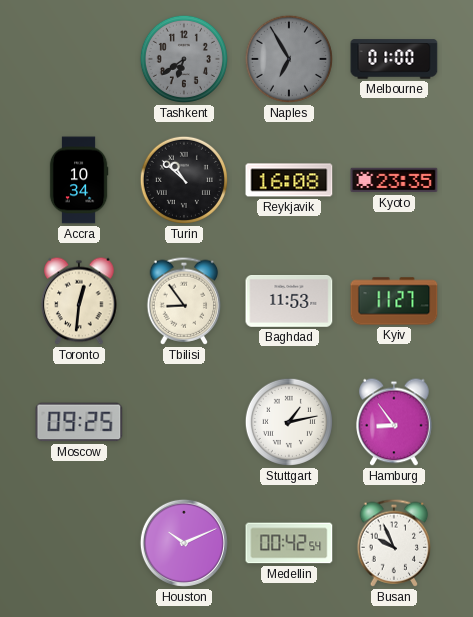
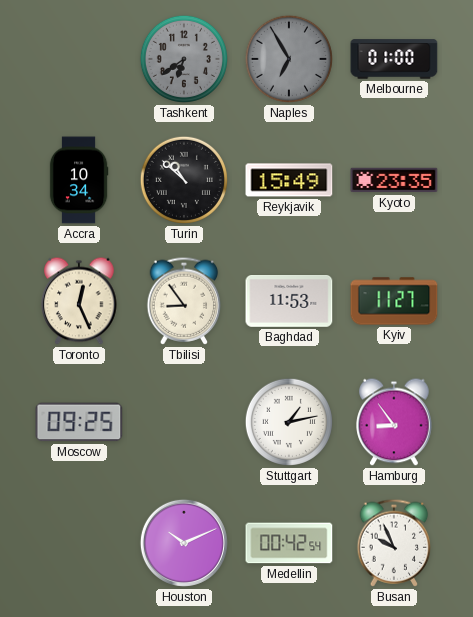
Reykjavik: 16:08 -> 15:49
Toronto: 12:31 -> 12:26
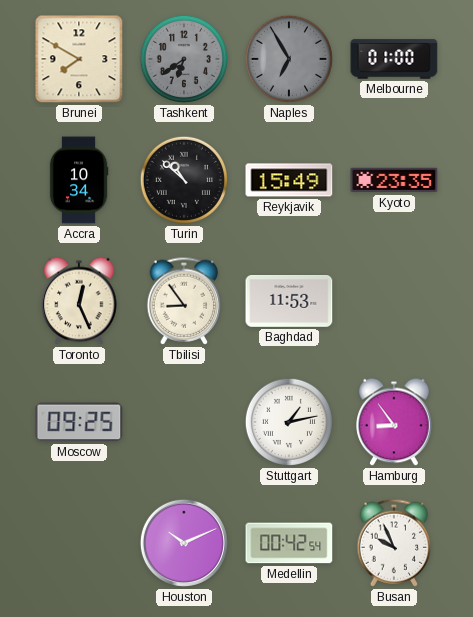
Brunei: none -> 7:50
Kyiv: 11:27 -> none
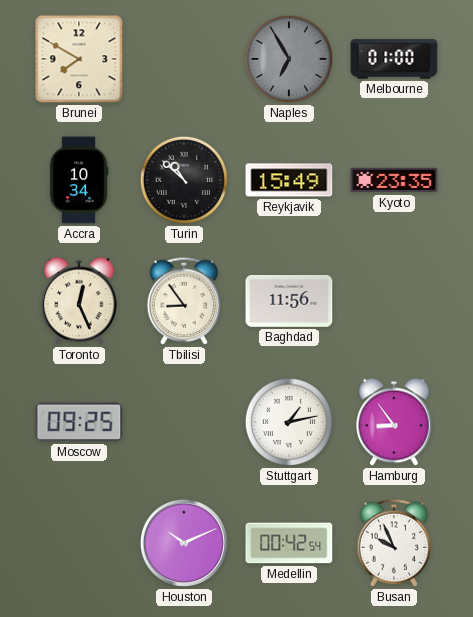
Tashkent: 6:39 -> none
Baghdad: 11:53 -> 11:56
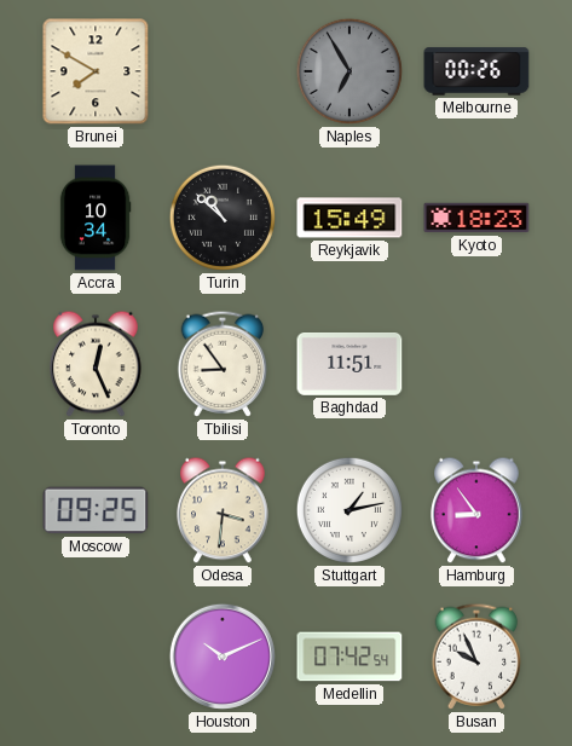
Melbourne: 01:00 -> 00:26
Kyoto: 23:35 -> 18:23
Baghdad: 11:56 -> 11:51
Odesa: none -> 3:31
Medellin: 00:42 -> 07:42
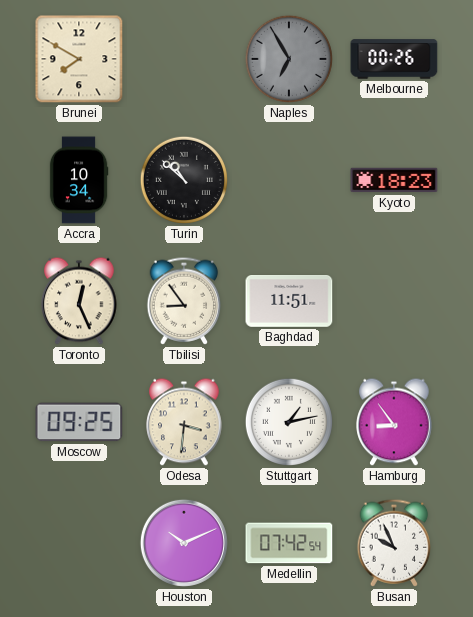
Reykjavik: 15:49 -> none
